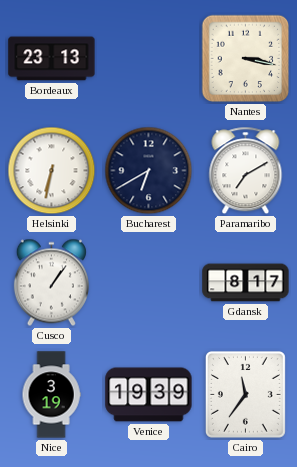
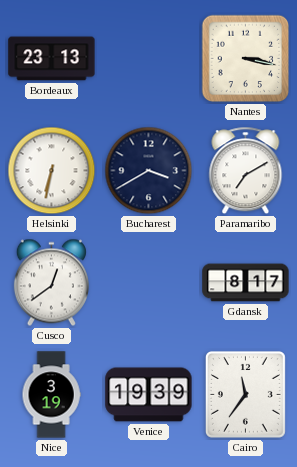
Bucharest: 6:40 -> 3:40
Cusco: 1:06 -> 12:39
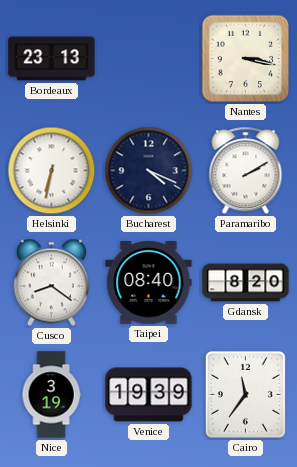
Bucharest: 3:40 -> 4:19
Paramaribo: 7:10 -> 2:10
Cusco: 12:39 -> 8:21
Taipei: none -> 08:40
Gdansk: 8:17 -> 8:20
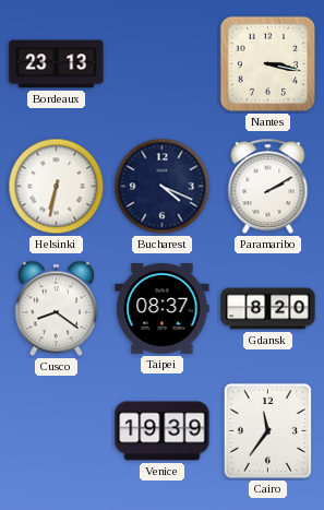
Taipei: 08:40 -> 08:37
Nice: 3:19 -> none
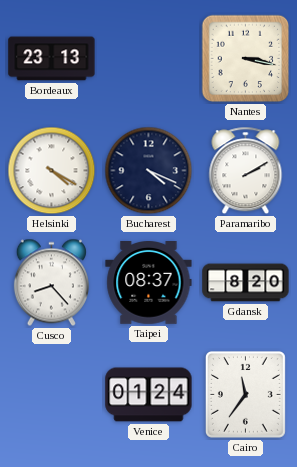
Helsinki: 6:32 -> 4:20
Cusco: 8:21 -> 8:23
Venice: 19:39 -> 01:24
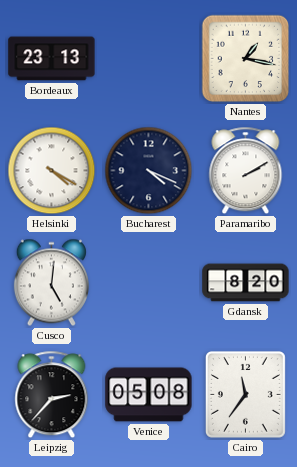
Nantes: 3:17 -> 1:17
Cusco: 8:23 -> 5:01
Taipei: 08:37 -> none
Leipzig: none -> 2:37
Venice: 01:24 -> 05:08
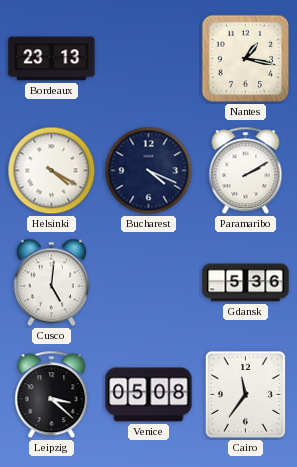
Gdansk: 8:20 -> 5:36
Leipzig: 2:37 -> 3:22
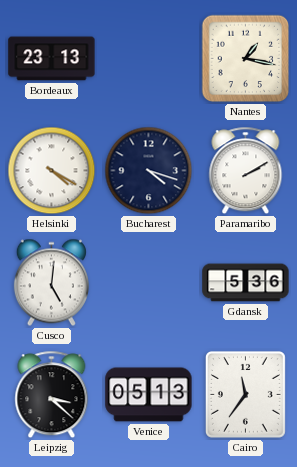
Bucharest: 4:19 -> 4:18
Venice: 05:08 -> 05:13
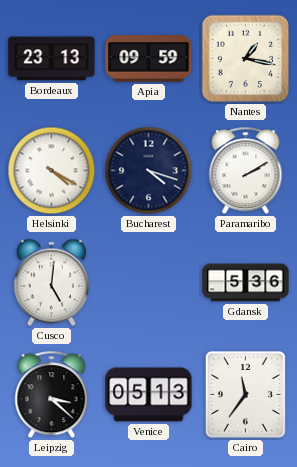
Apia: none -> 09:59
